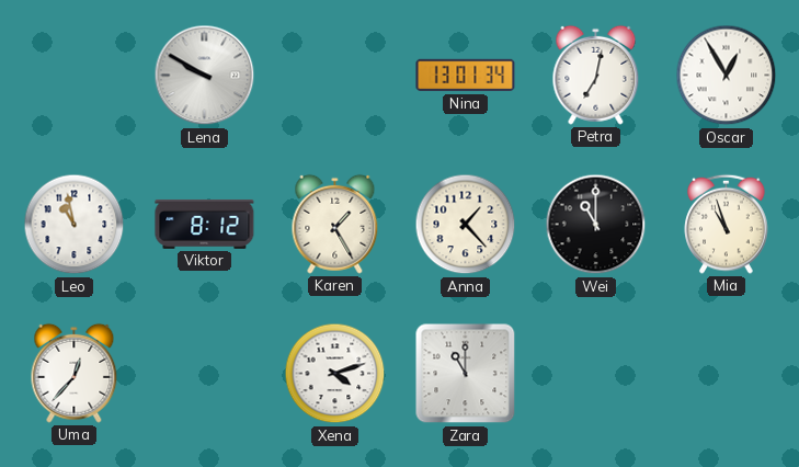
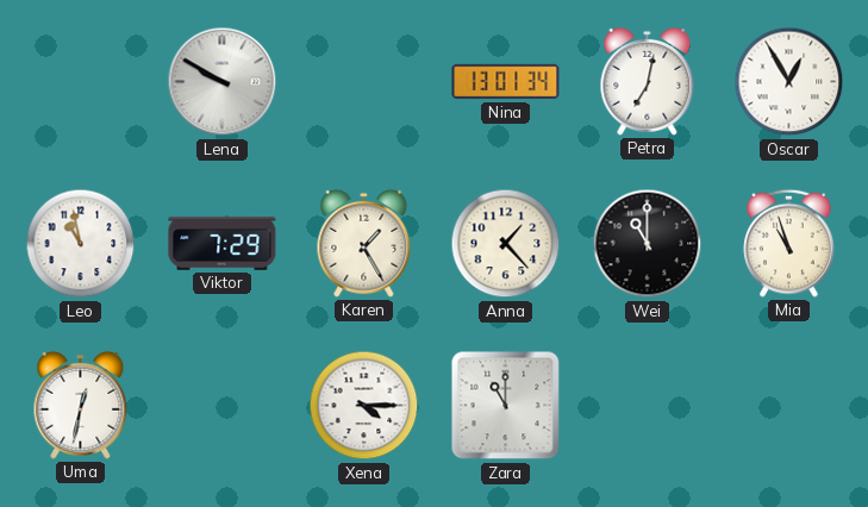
Viktor: 8:12 -> 7:29
Uma: 12:37 -> 12:32
Xena: 4:12 -> 4:15
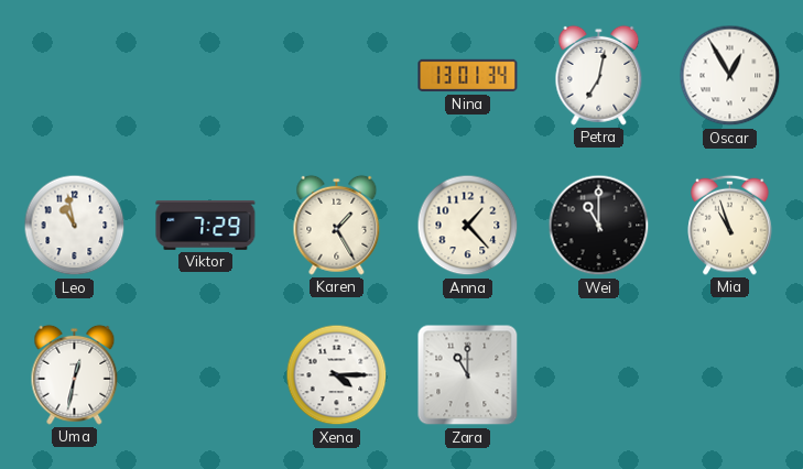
Lena: 9:50 -> none
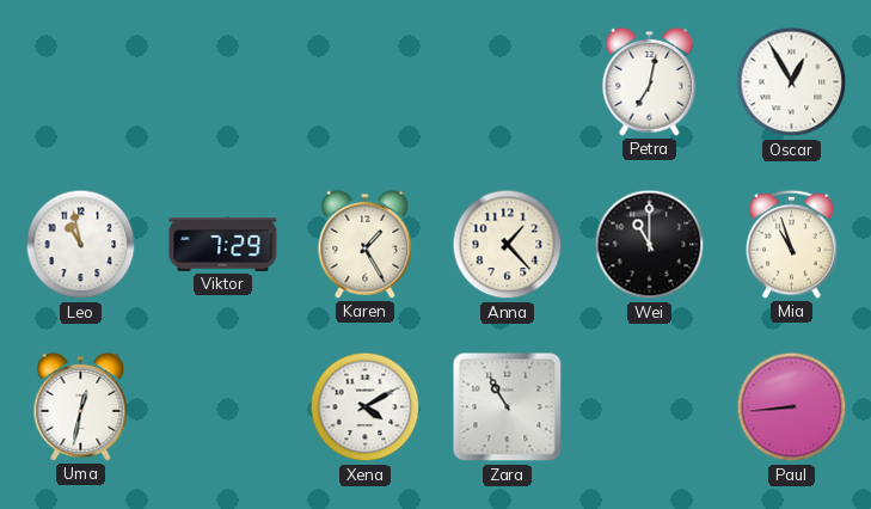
Nina: 13:01 -> none
Xena: 4:15 -> 4:10
Zara: 11:00 -> 10:55
Paul: none -> 8:44
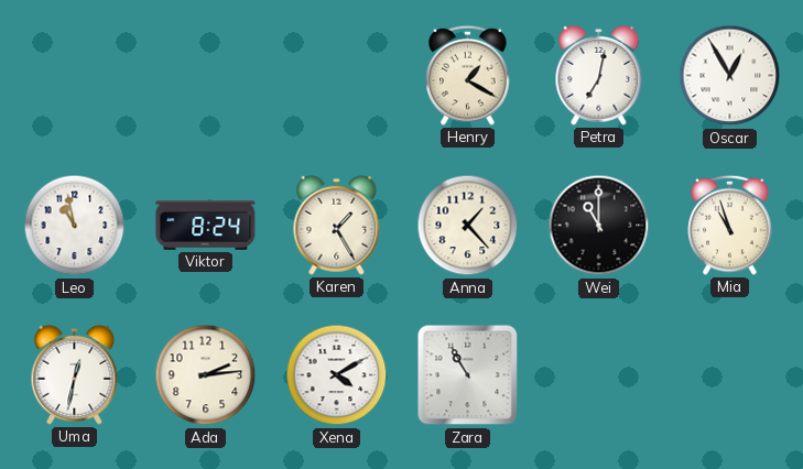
Henry: none -> 1:20
Viktor: 7:29 -> 8:24
Ada: none -> 2:14
Paul: 8:44 -> none
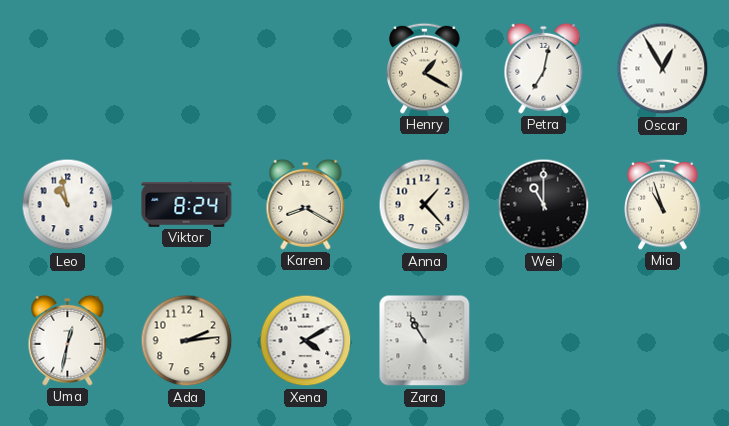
Karen: 1:25 -> 8:20
